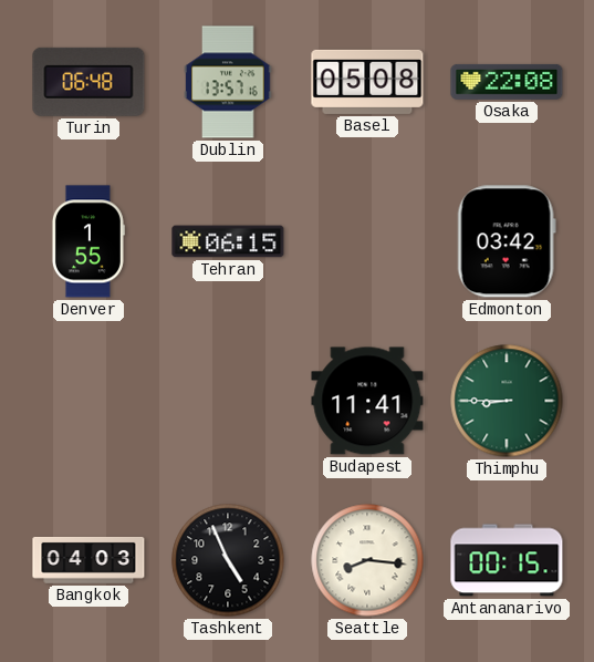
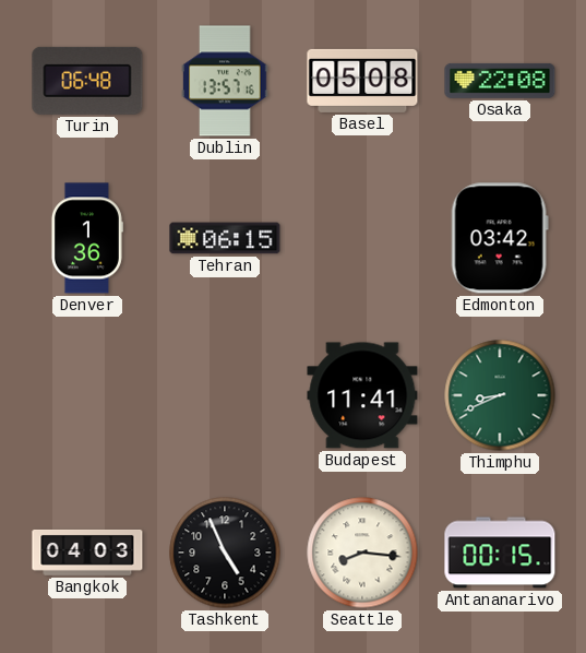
Denver: 1:55 -> 1:36
Thimphu: 8:45 -> 8:41
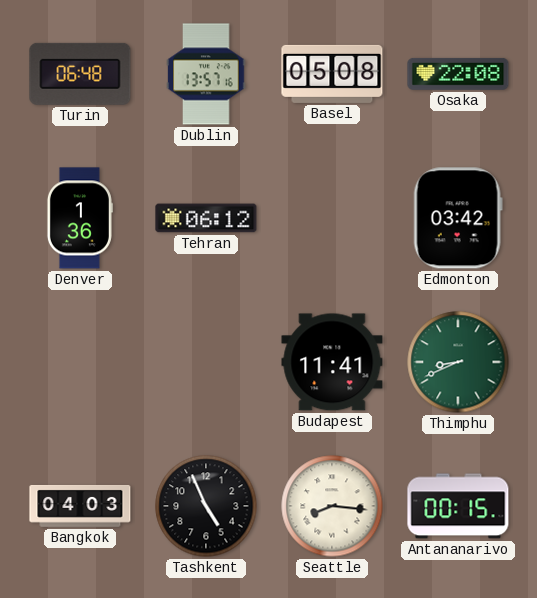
Tehran: 06:15 -> 06:12
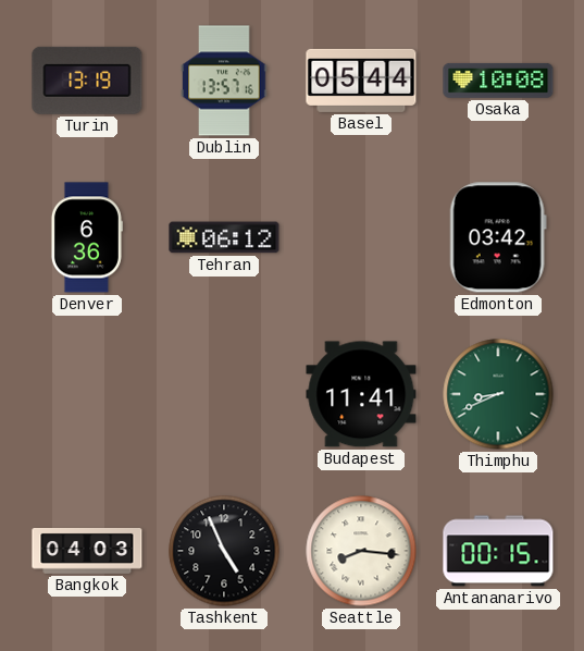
Turin: 06:48 -> 13:19
Basel: 05:08 -> 05:44
Osaka: 22:08 -> 10:08
Denver: 1:36 -> 6:36
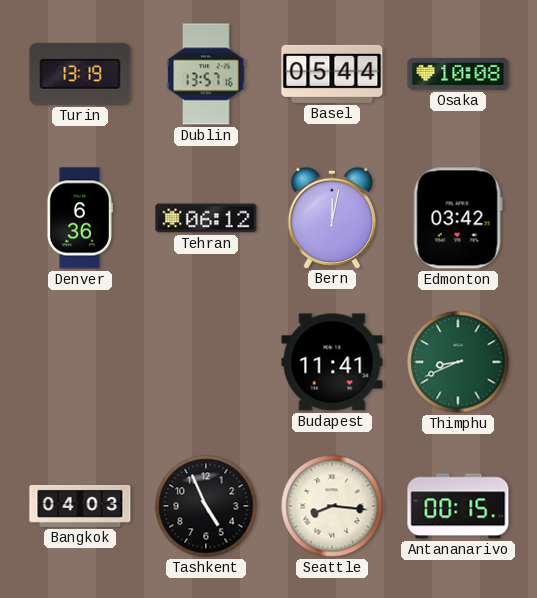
Bern: none -> 12:02
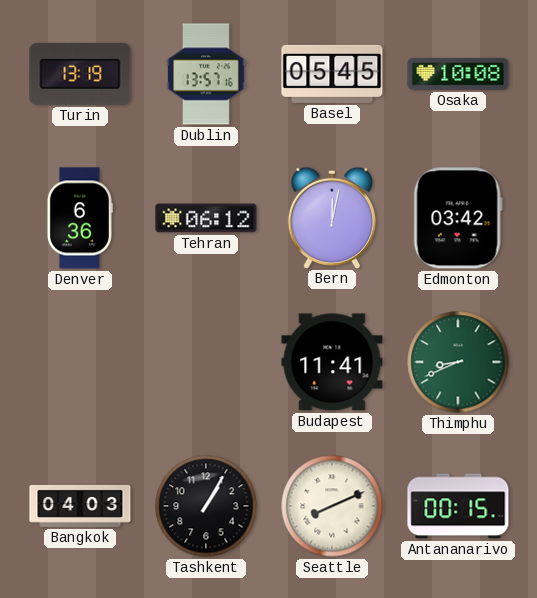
Basel: 05:44 -> 05:45
Tashkent: 4:56 -> 1:05
Seattle: 8:16 -> 8:11
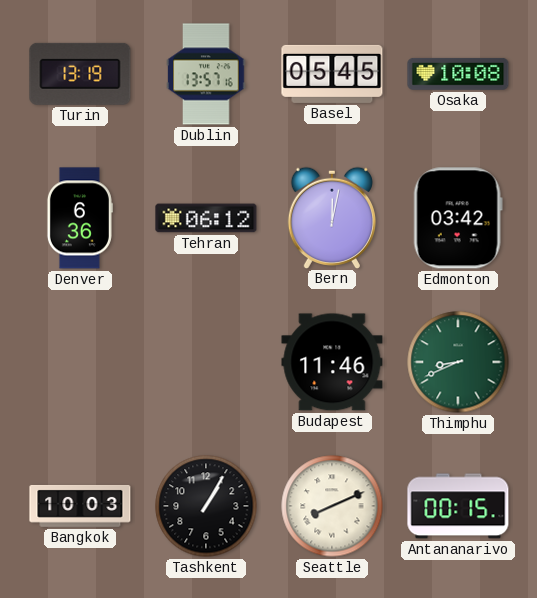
Budapest: 11:41 -> 11:46
Bangkok: 04:03 -> 10:03
